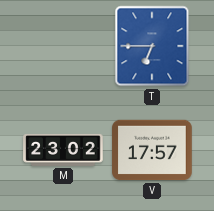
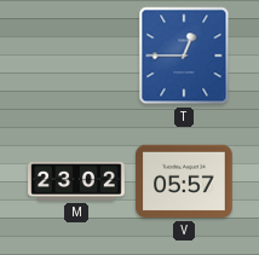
T: 6:45 -> 12:45
V: 17:57 -> 05:57
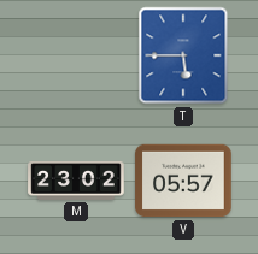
T: 12:45 -> 5:45
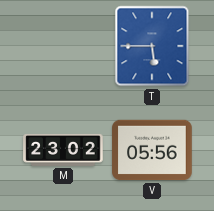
V: 05:57 -> 05:56
